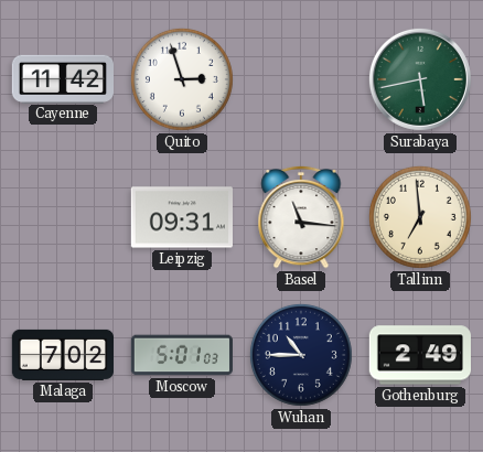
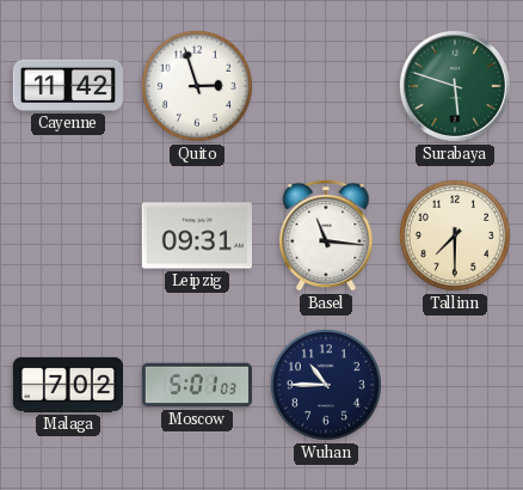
Surabaya: 5:43 -> 5:48
Tallinn: 6:59 -> 7:30
Gothenburg: 2:49 -> none
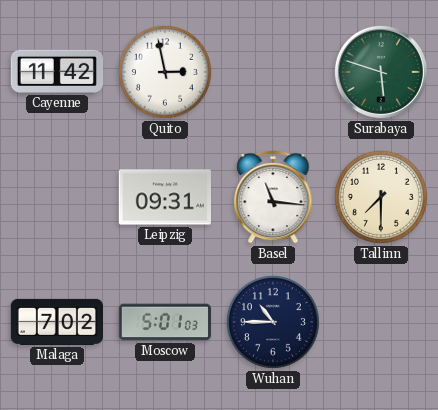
Quito: 2:57 -> 2:58
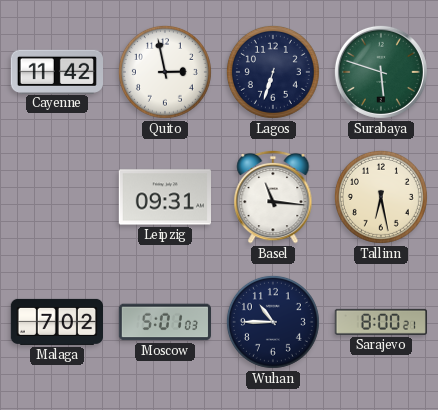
Lagos: none -> 6:33
Tallinn: 7:30 -> 6:28
Sarajevo: none -> 8:00
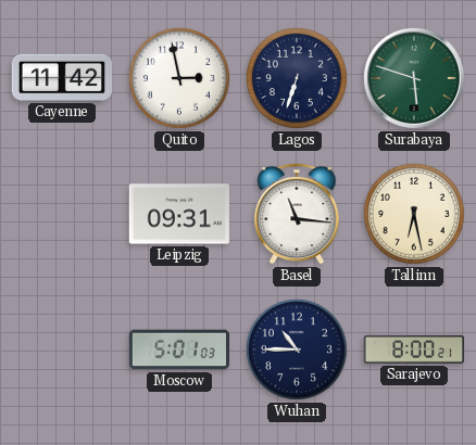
Malaga: 7:02 -> none
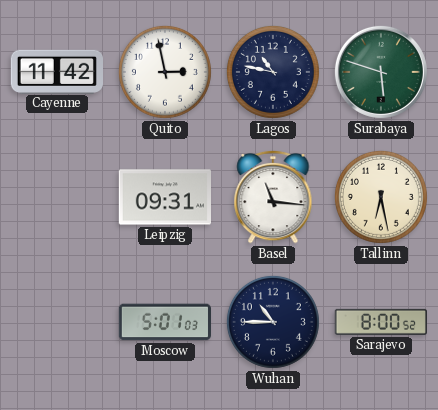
Lagos: 6:33 -> 10:47
Sarajevo: 8:00:21 -> 8:00:52
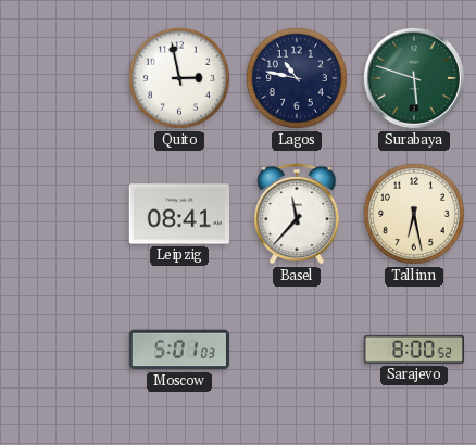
Cayenne: 11:42 -> none
Leipzig: 09:31 -> 08:41
Basel: 11:16 -> 11:37
Wuhan: 10:45 -> none
